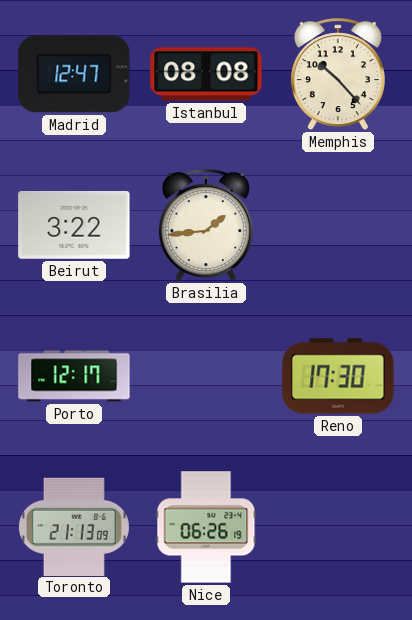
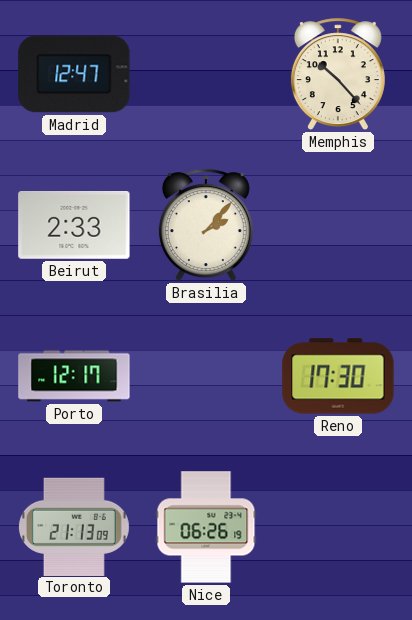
Istanbul: 08:08 -> none
Beirut: 3:22 -> 2:33
Brasilia: 1:44 -> 2:07
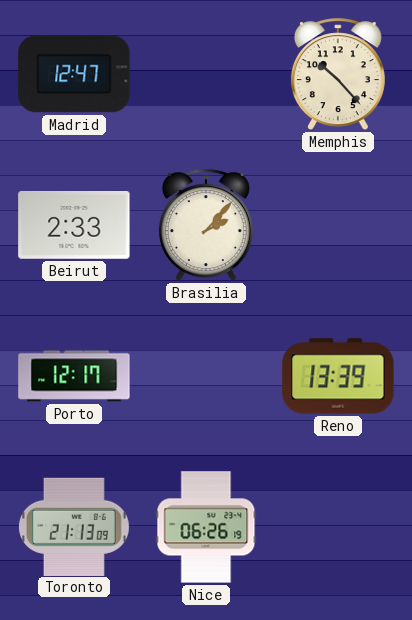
Reno: 17:30 -> 13:39
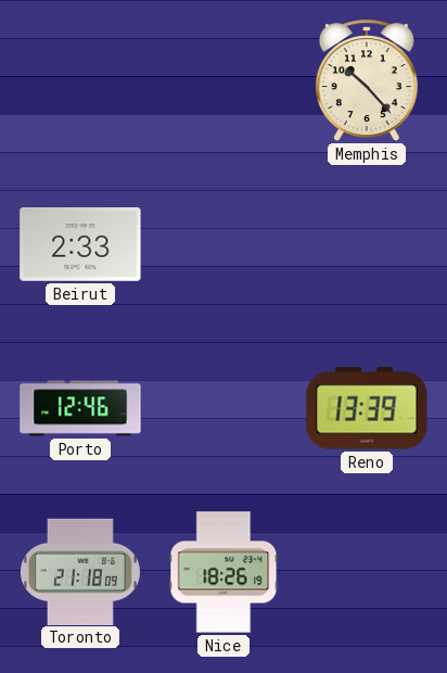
Madrid: 12:47 -> none
Brasilia: 2:07 -> none
Porto: 12:17 -> 12:46
Toronto: 21:13 -> 21:18
Nice: 06:26 -> 18:26
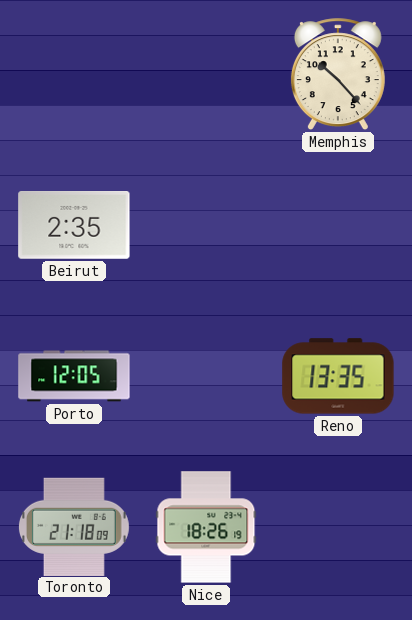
Beirut: 2:33 -> 2:35
Porto: 12:46 -> 12:05
Reno: 13:39 -> 13:35
